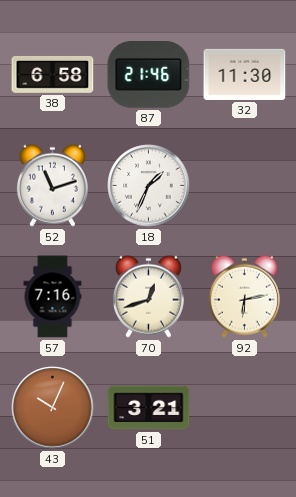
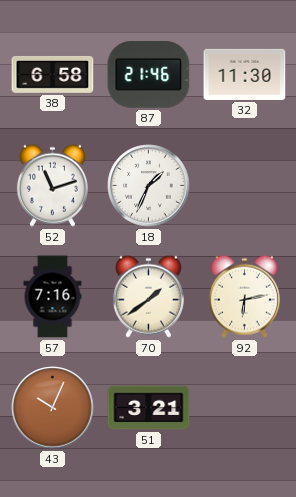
70: 12:42 -> 1:39
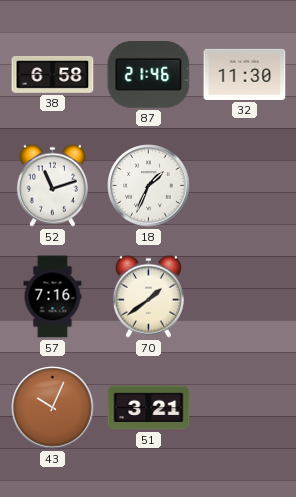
92: 6:13 -> none
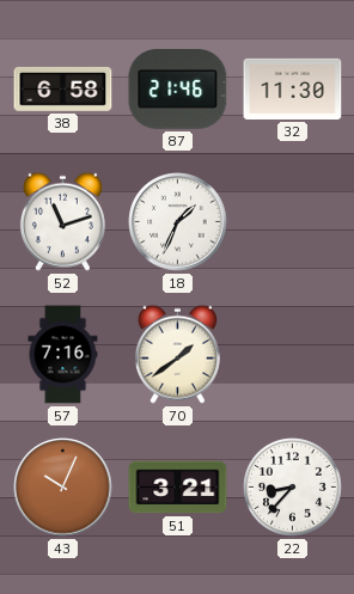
22: none -> 8:37
